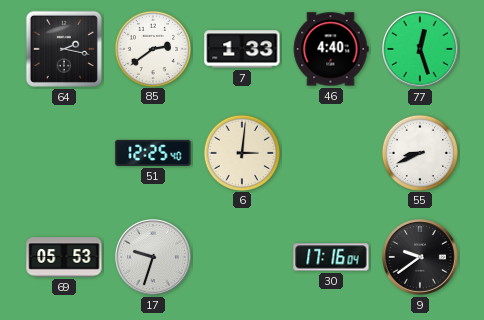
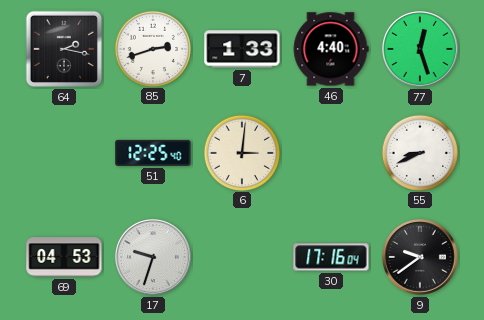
85: 2:39 -> 2:42
69: 05:53 -> 04:53
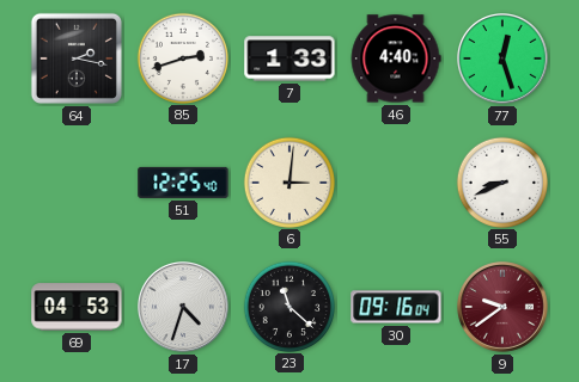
17: 9:33 -> 4:33
23: none -> 11:22
30: 17:16 -> 09:16
9 dial: black -> burgundy
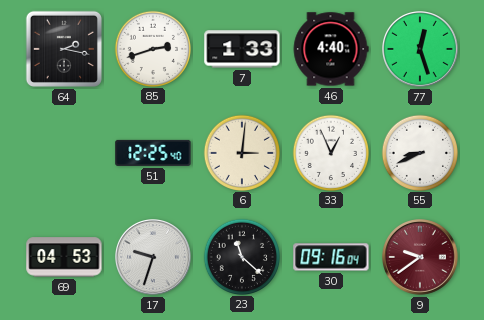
33: none -> 12:56
17: 4:33 -> 9:33
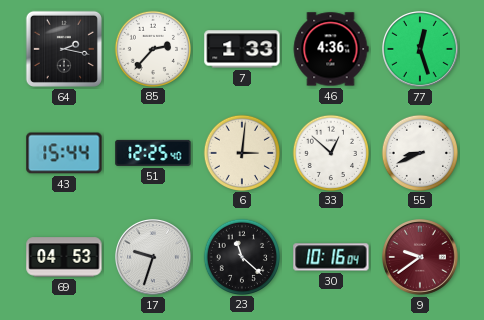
85: 2:42 -> 2:37
46: 4:40 -> 4:36
43: none -> 15:44
33: 12:56 -> 12:52
30: 09:16 -> 10:16
